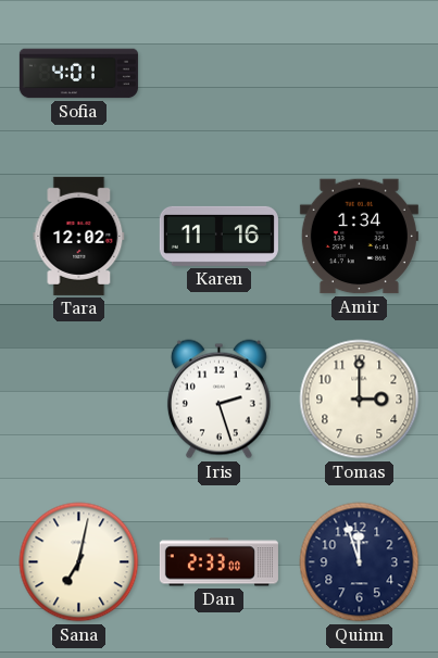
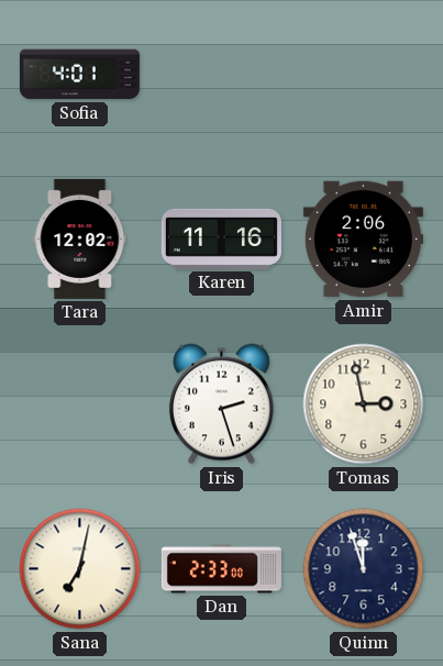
Amir: 1:34 -> 2:06
Tomas: 3:00 -> 2:58
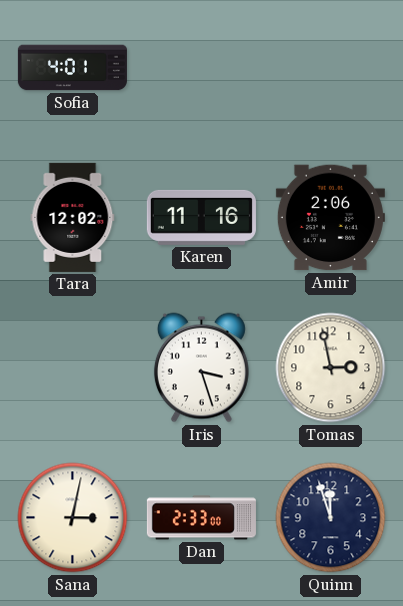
Iris: 2:27 -> 3:27
Sana: 7:02 -> 3:02
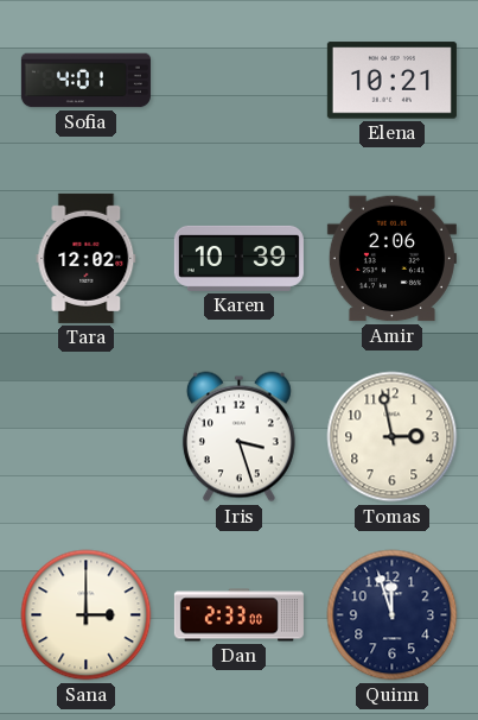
Elena: none -> 10:21
Karen: 11:16 -> 10:39
Sana: 3:02 -> 3:00
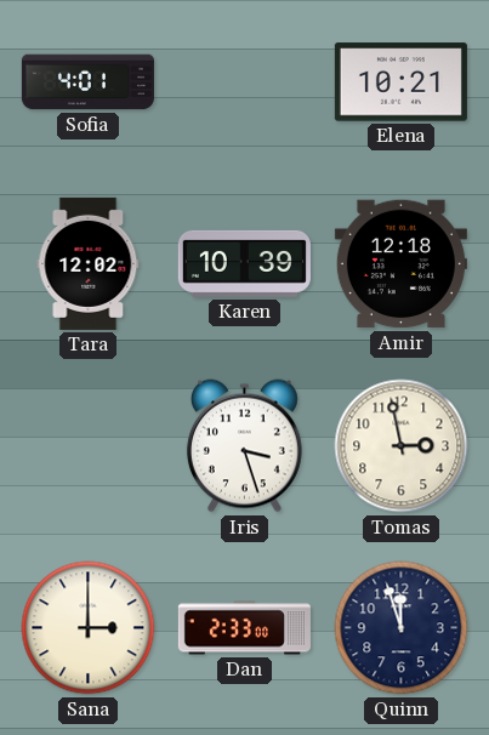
Amir: 2:06 -> 12:18
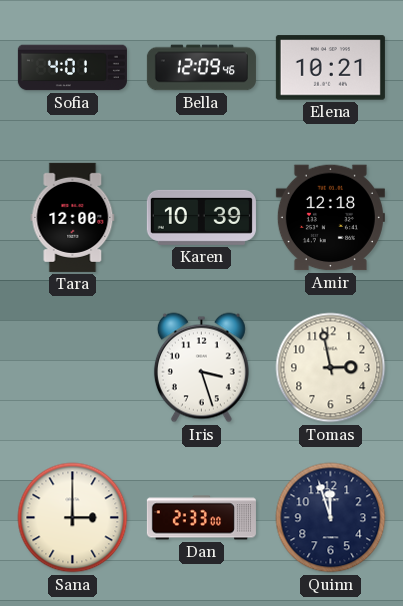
Bella: none -> 12:09
Tara: 12:02 -> 12:00
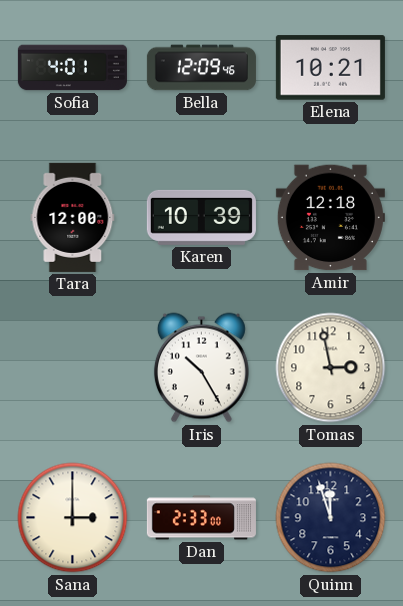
Iris: 3:27 -> 10:25
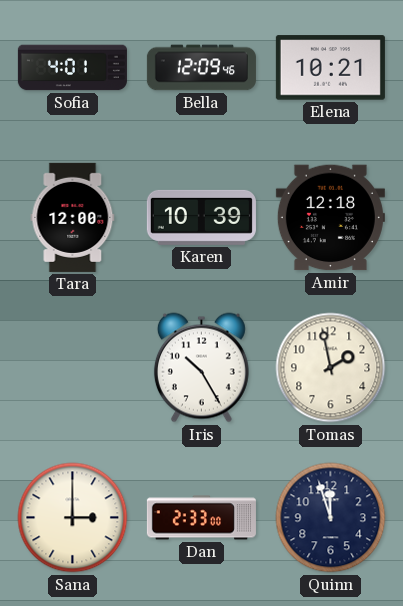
Tomas: 2:58 -> 1:58
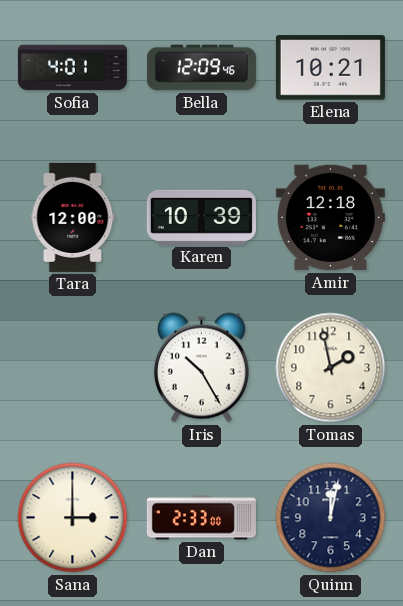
Quinn: 11:57 -> 12:02
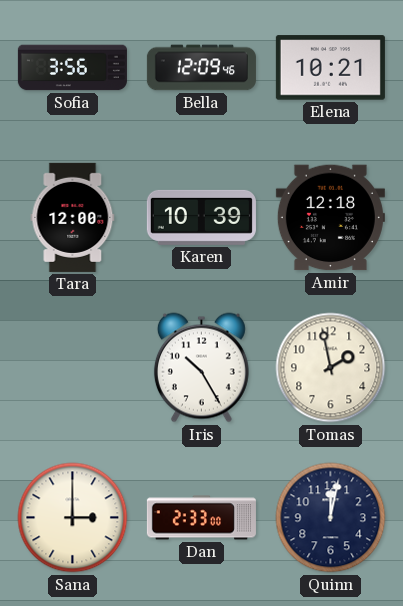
Sofia: 4:01 -> 3:56
